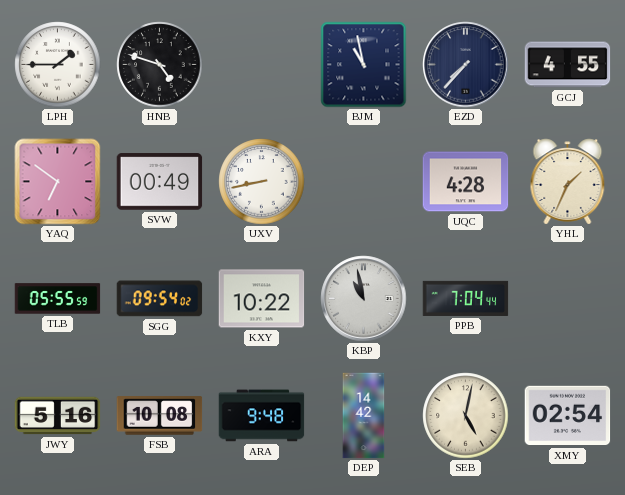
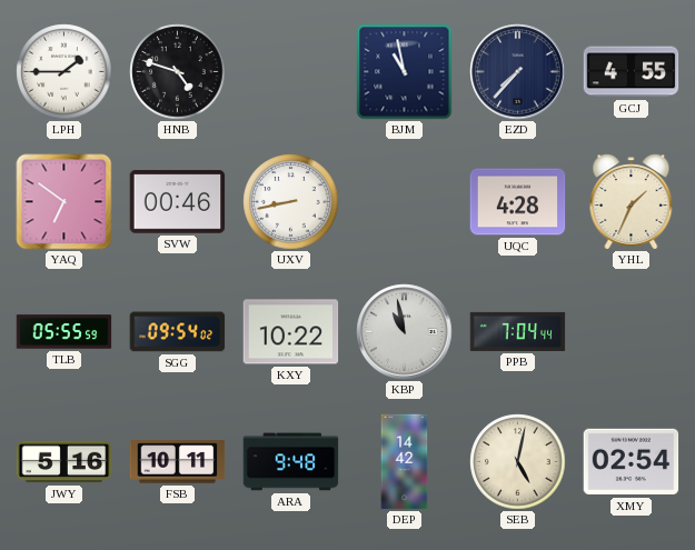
SVW: 00:49 -> 00:46
FSB: 10:08 -> 10:11
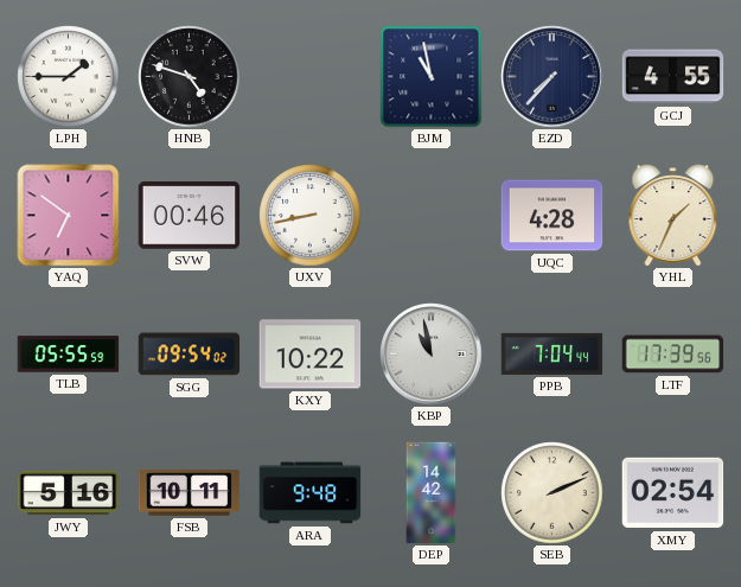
LTF: none -> 17:39
SEB: 5:02 -> 2:11
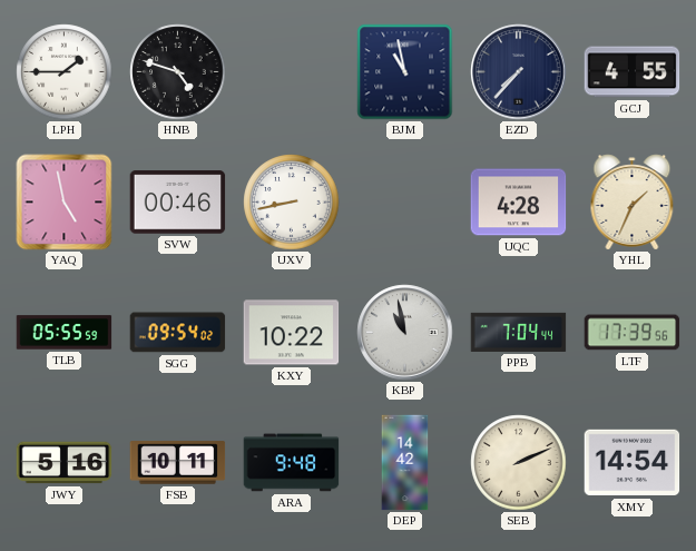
YAQ: 6:51 -> 4:58
XMY: 02:54 -> 14:54
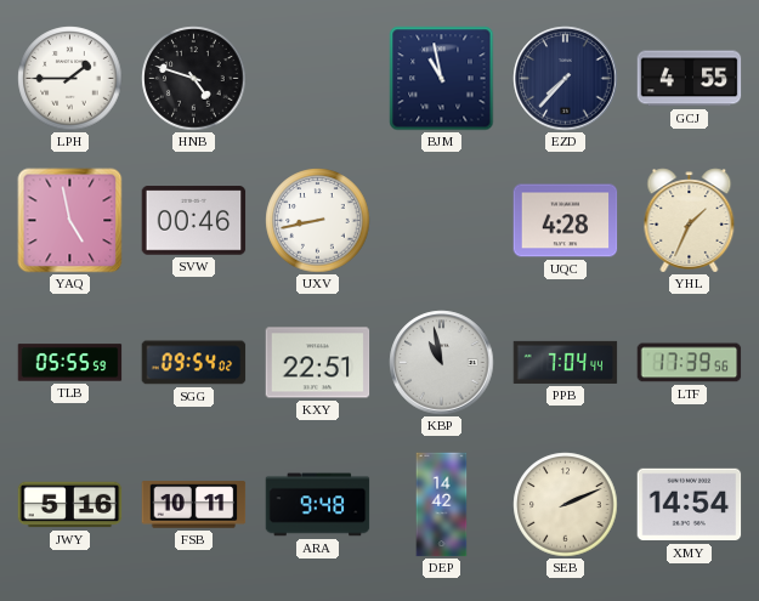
KXY: 10:22 -> 22:51
